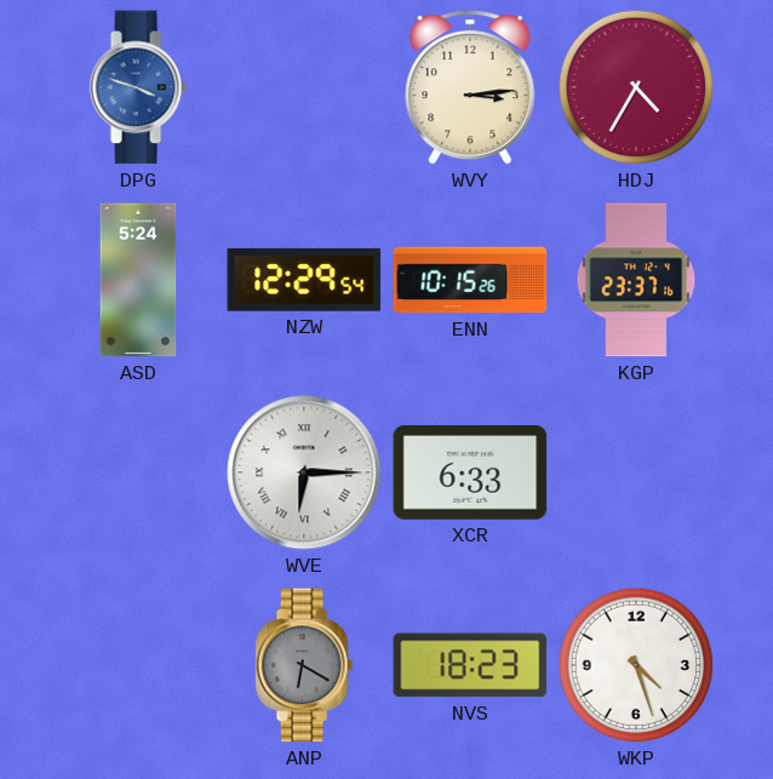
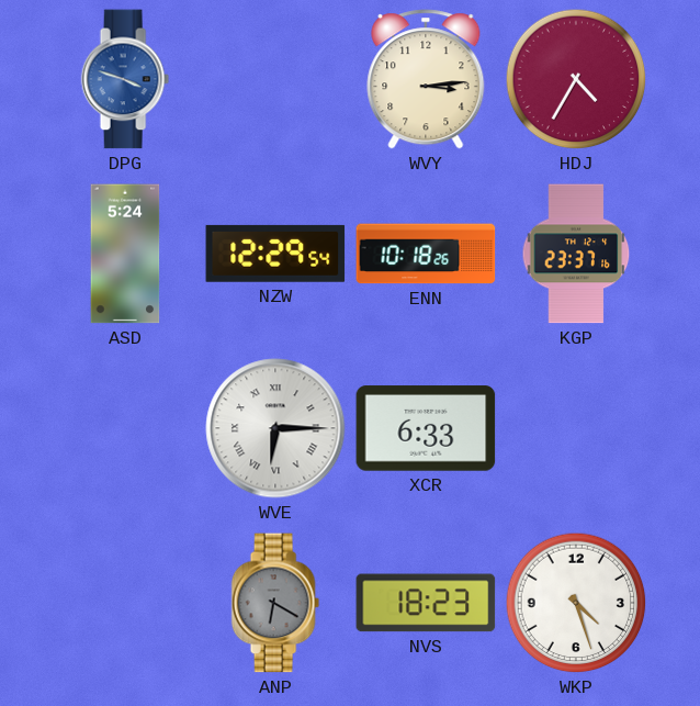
ENN: 10:15 -> 10:18
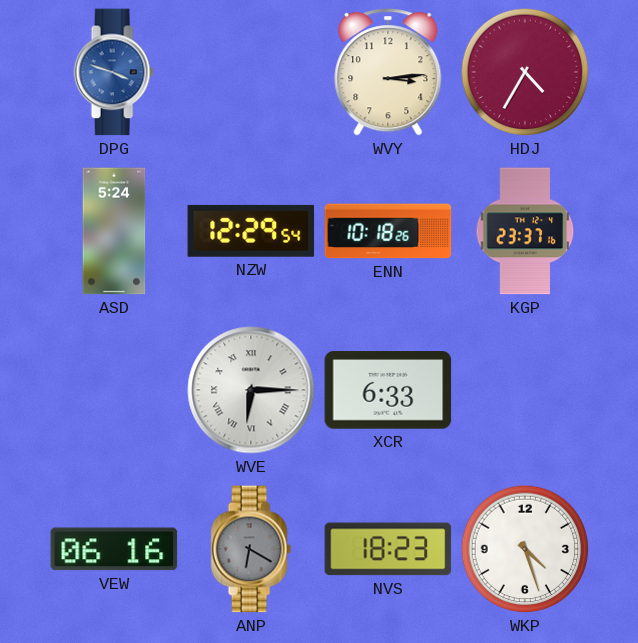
VEW: none -> 06:16
